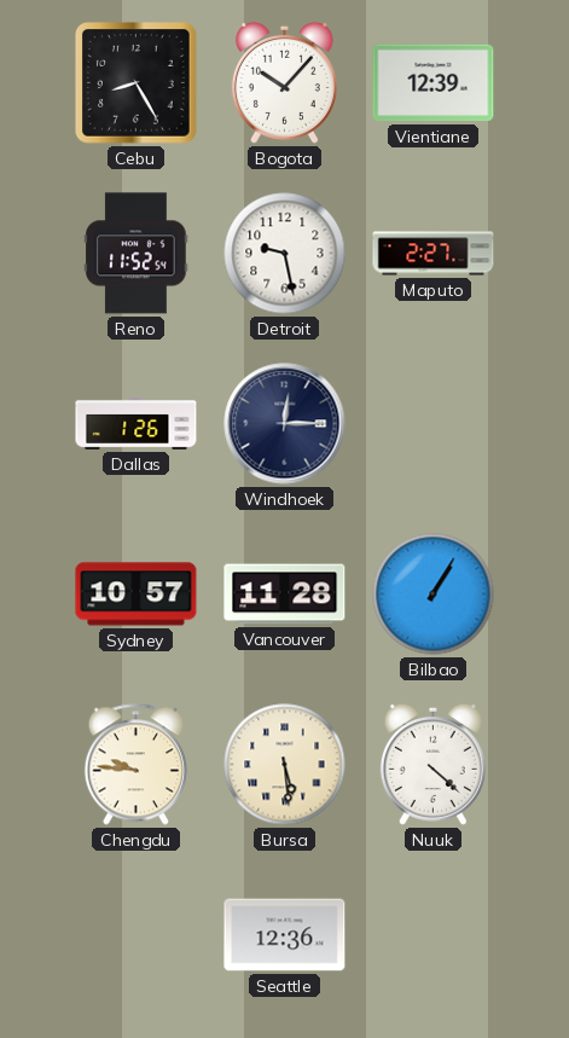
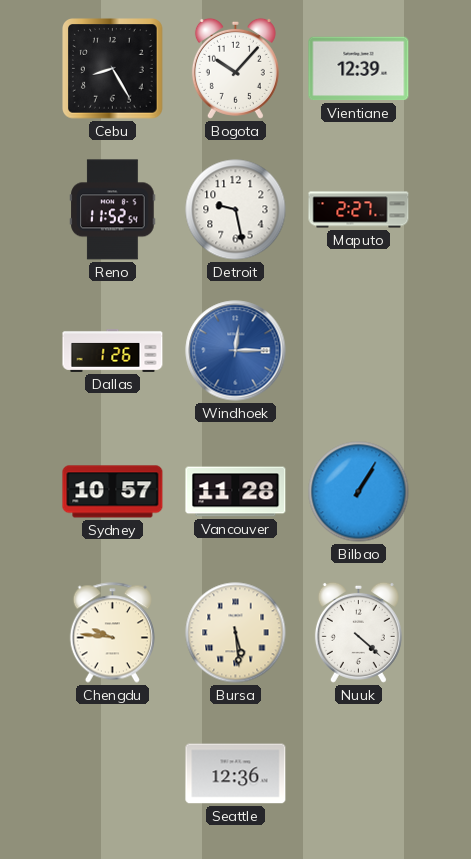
Windhoek dial: navy -> blue
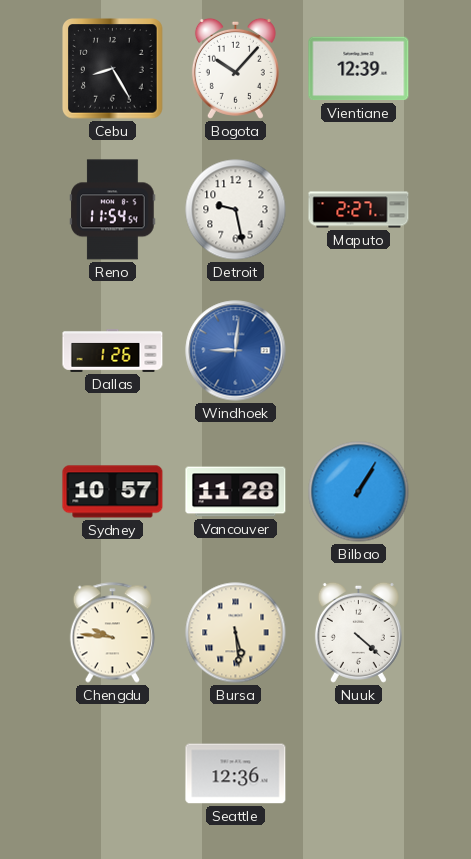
Reno: 11:52 -> 11:54
Windhoek: 12:15 -> 9:01
